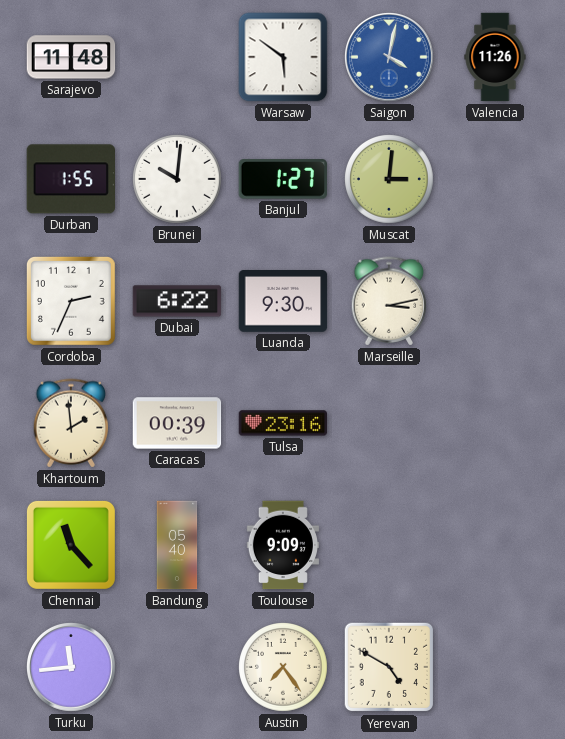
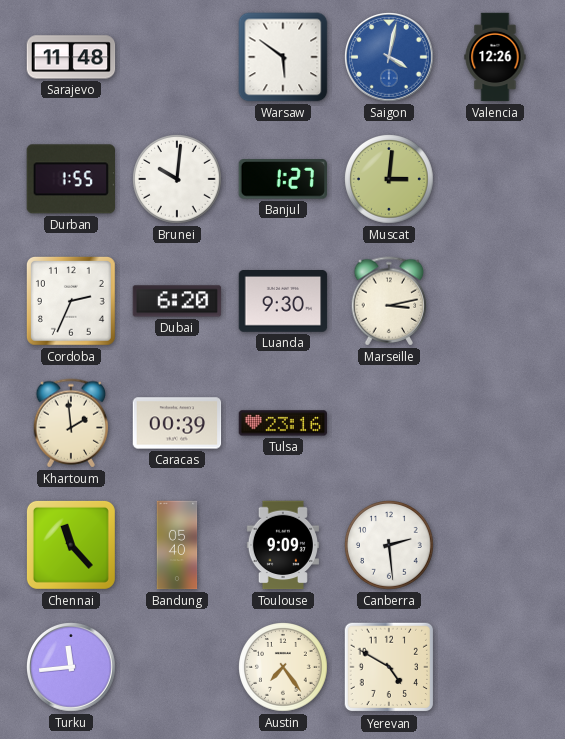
Valencia: 11:26 -> 12:26
Dubai: 6:22 -> 6:20
Canberra: none -> 2:29
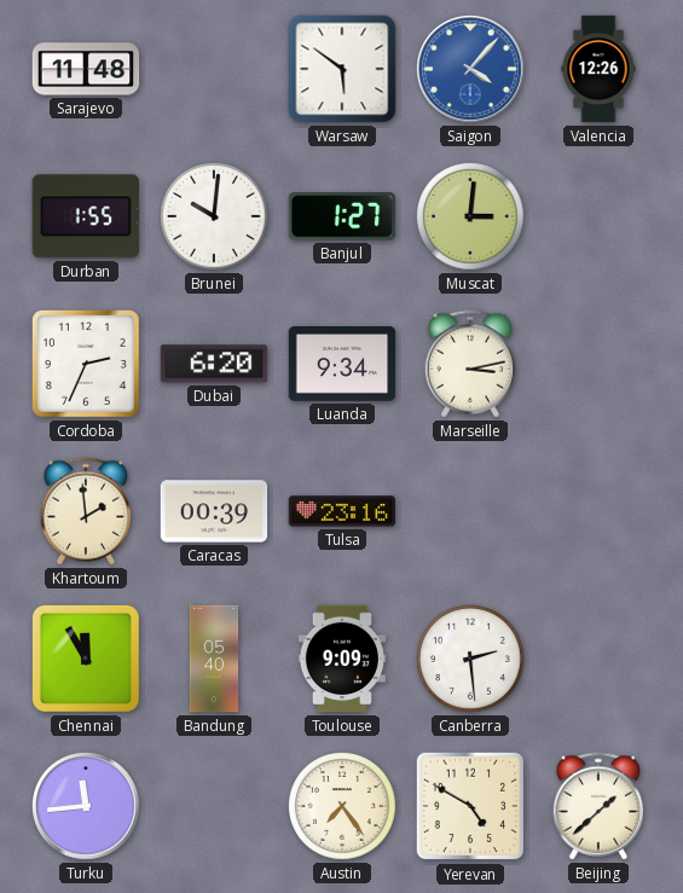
Saigon: 4:02 -> 4:07
Luanda: 9:30 -> 9:34
Chennai: 11:23 -> 11:55
Beijing: none -> 1:38
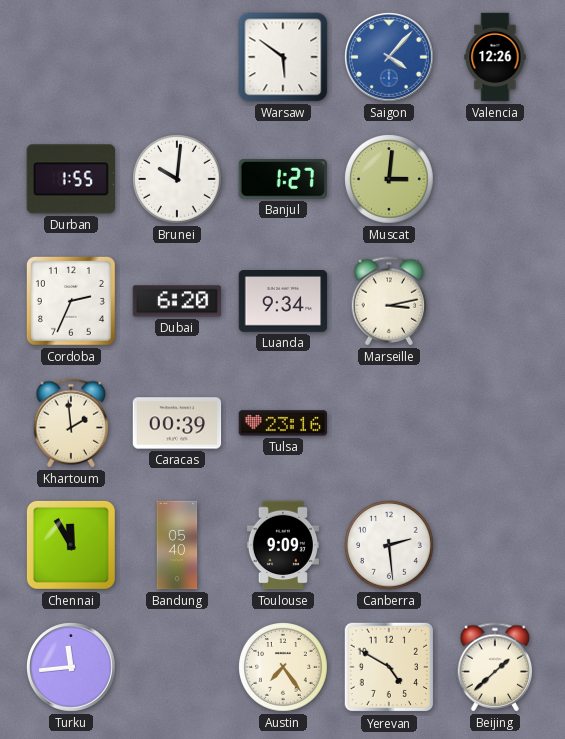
Sarajevo: 11:48 -> none
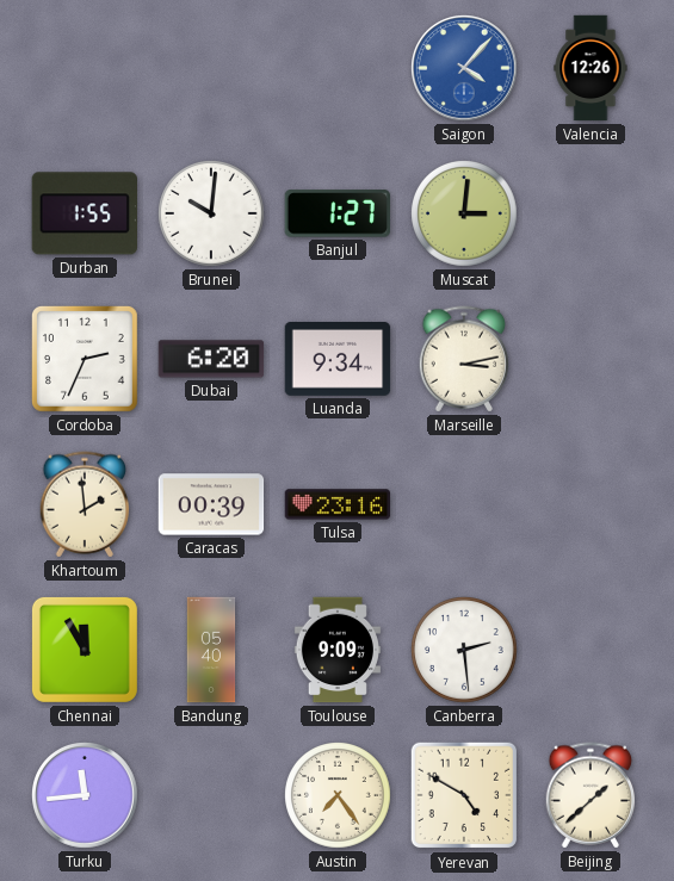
Warsaw: 5:51 -> none
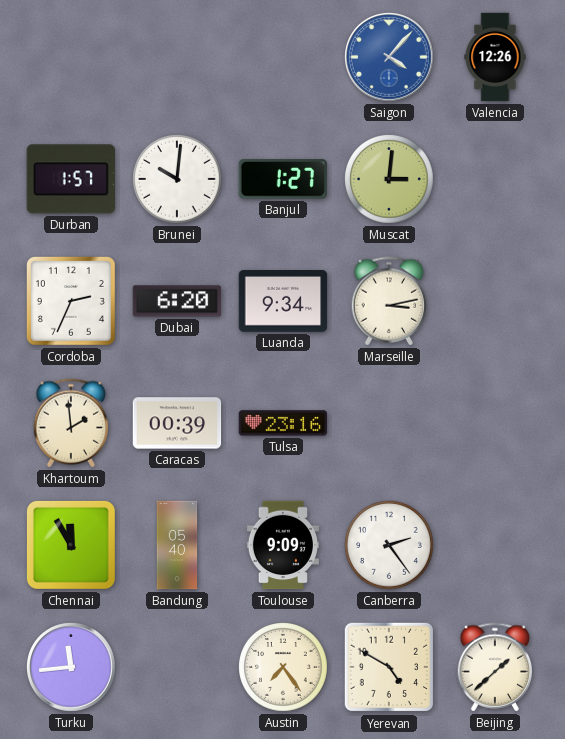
Durban: 1:55 -> 1:57
Canberra: 2:29 -> 2:24
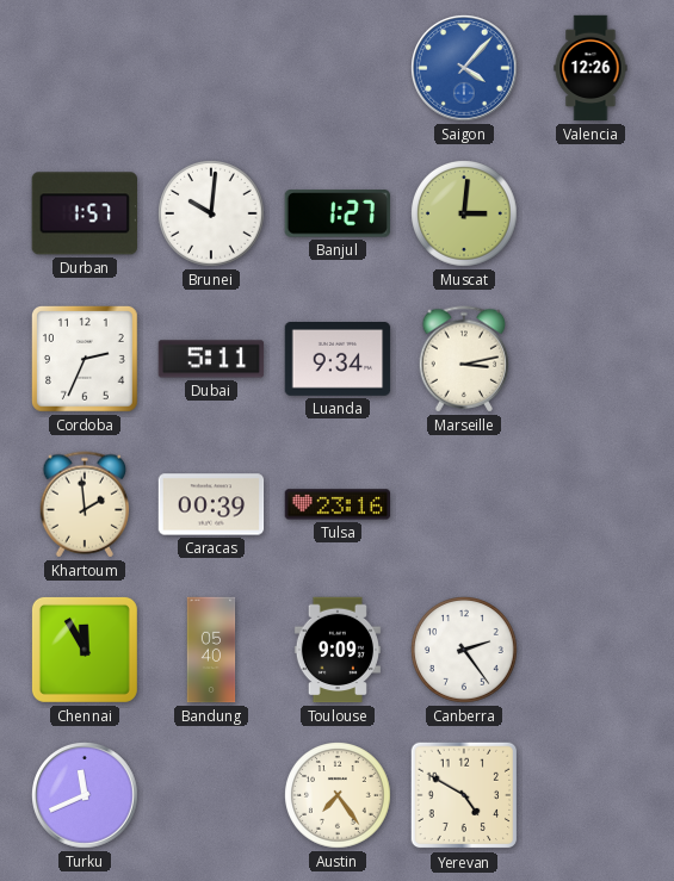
Dubai: 6:20 -> 5:11
Turku: 11:44 -> 11:41
Beijing: 1:38 -> none
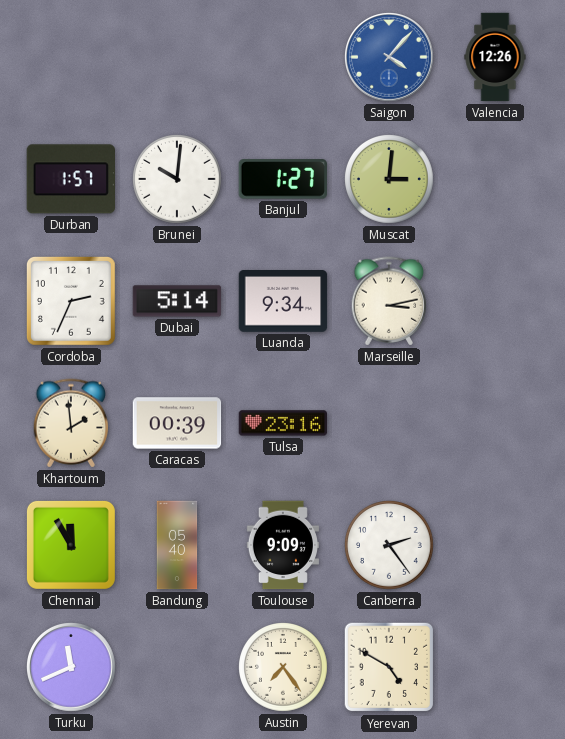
Dubai: 5:11 -> 5:14
